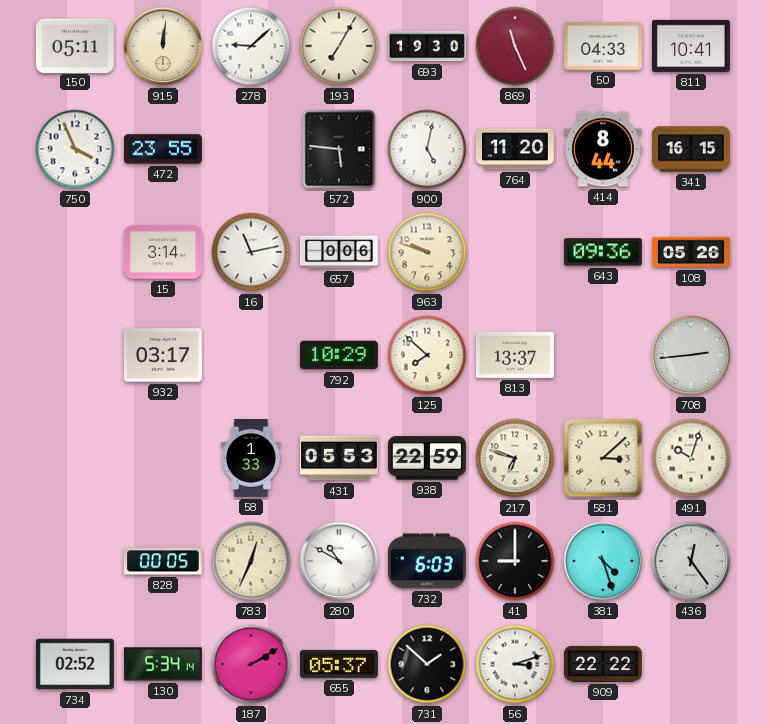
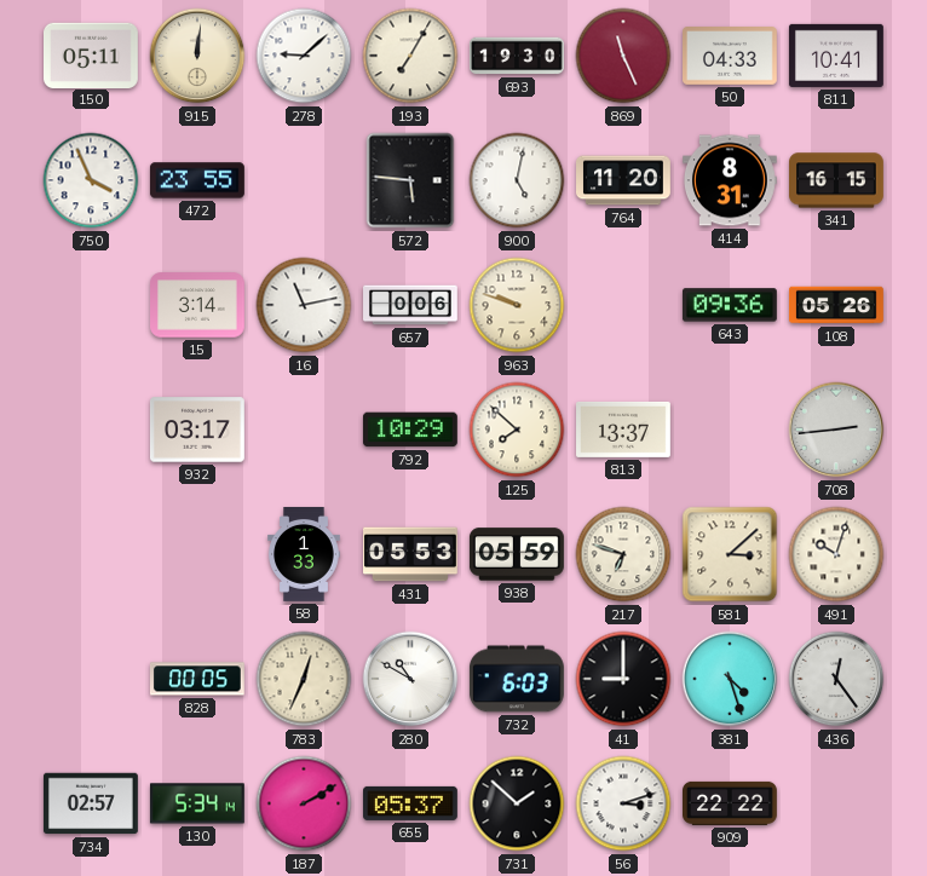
414: 8:44 -> 8:31
938: 22:59 -> 05:59
734: 02:52 -> 02:57
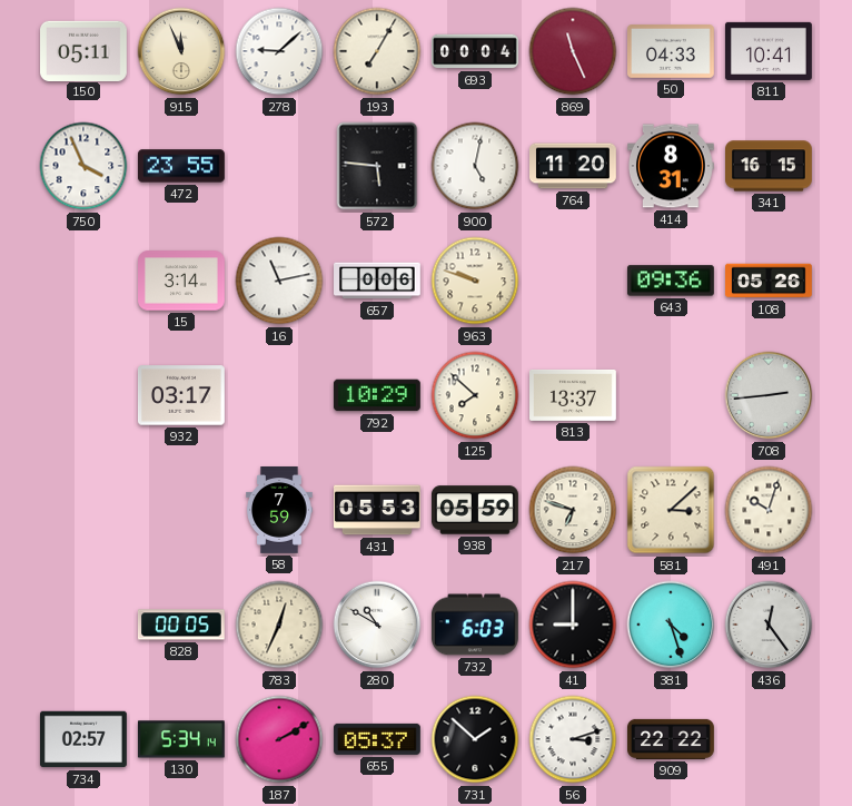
915: 12:01 -> 11:56
693: 19:30 -> 00:04
58: 1:33 -> 7:59
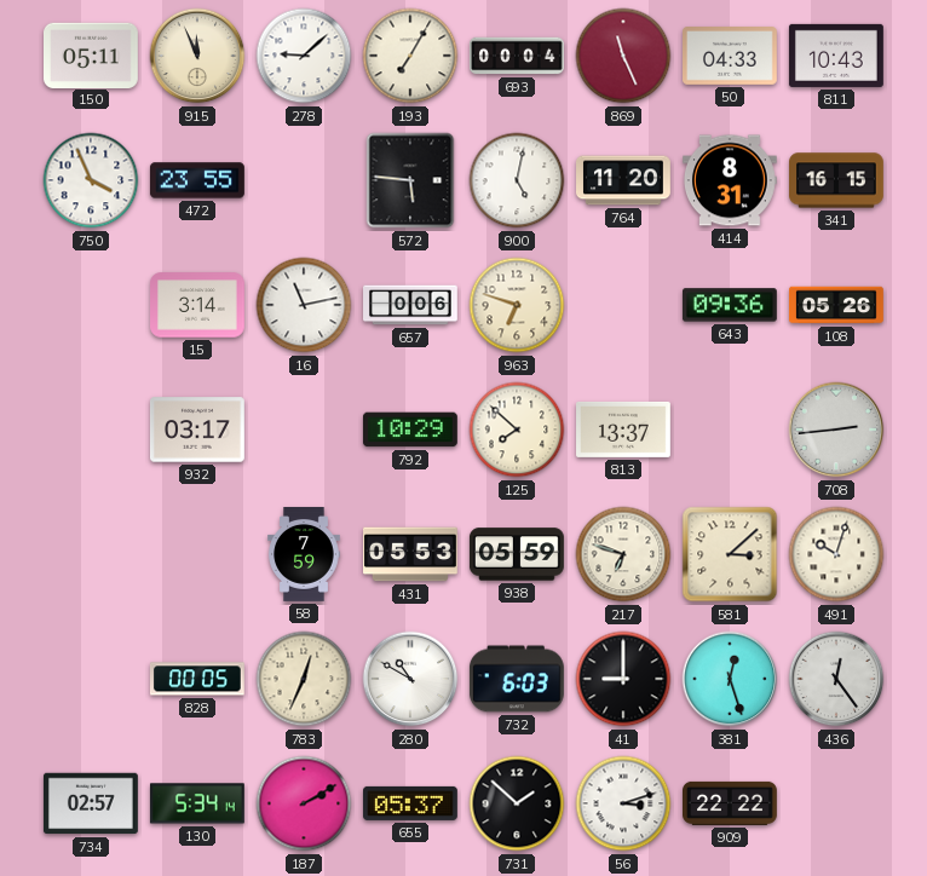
811: 10:41 -> 10:43
963: 9:48 -> 6:48
381: 4:27 -> 12:27
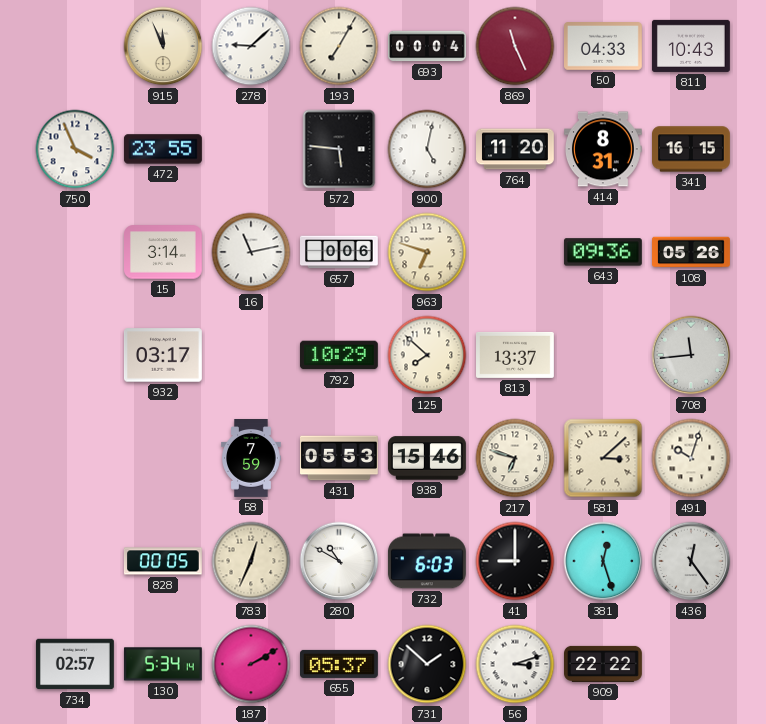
150: 05:11 -> none
708: 2:44 -> 11:44
938: 05:59 -> 15:46
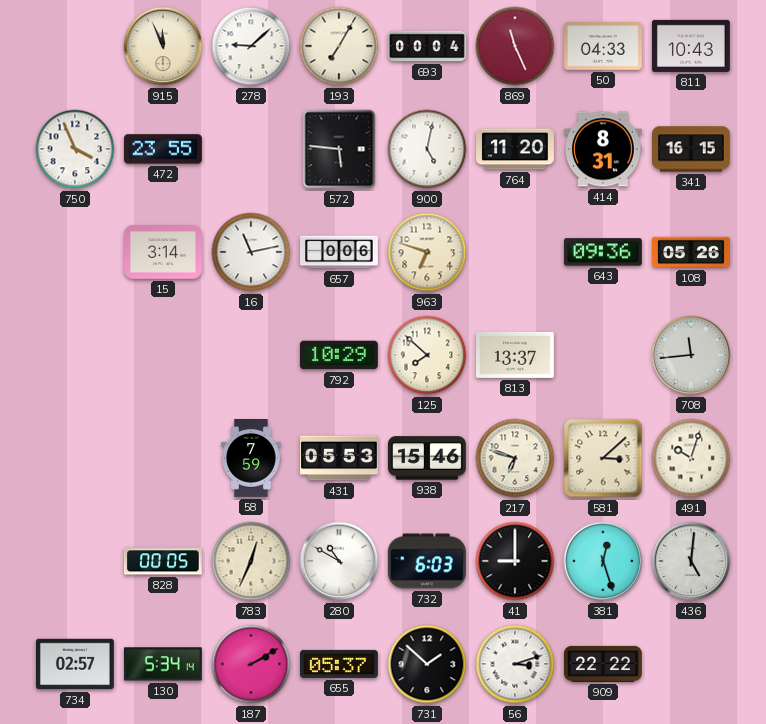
932: 03:17 -> none
436: 12:24 -> 5:01
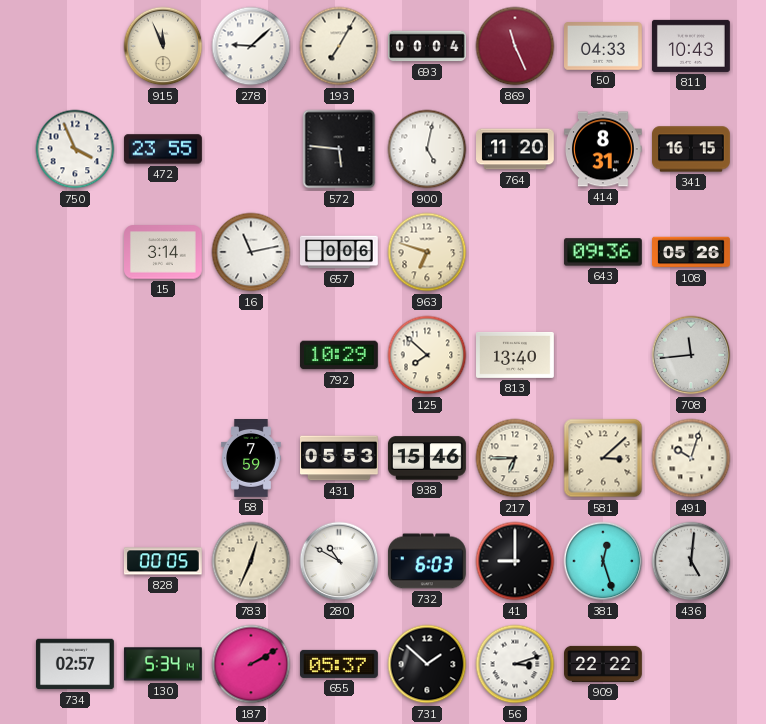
813: 13:37 -> 13:40
217: 6:48 -> 6:45
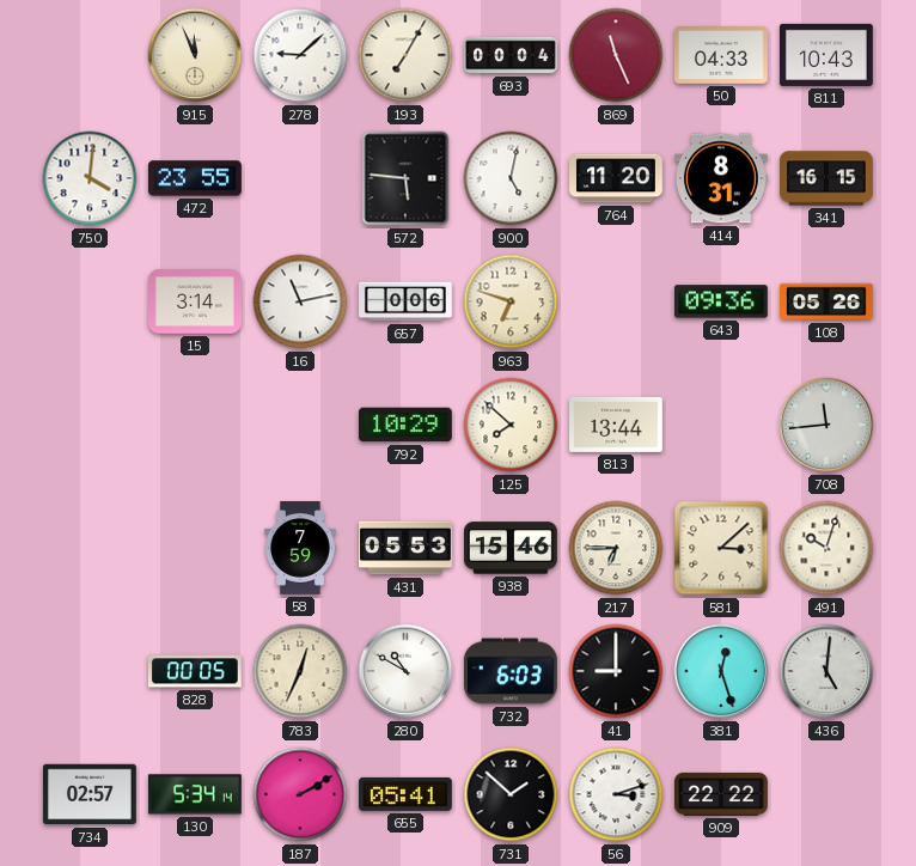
750: 3:56 -> 4:01
813: 13:40 -> 13:44
655: 05:37 -> 05:41
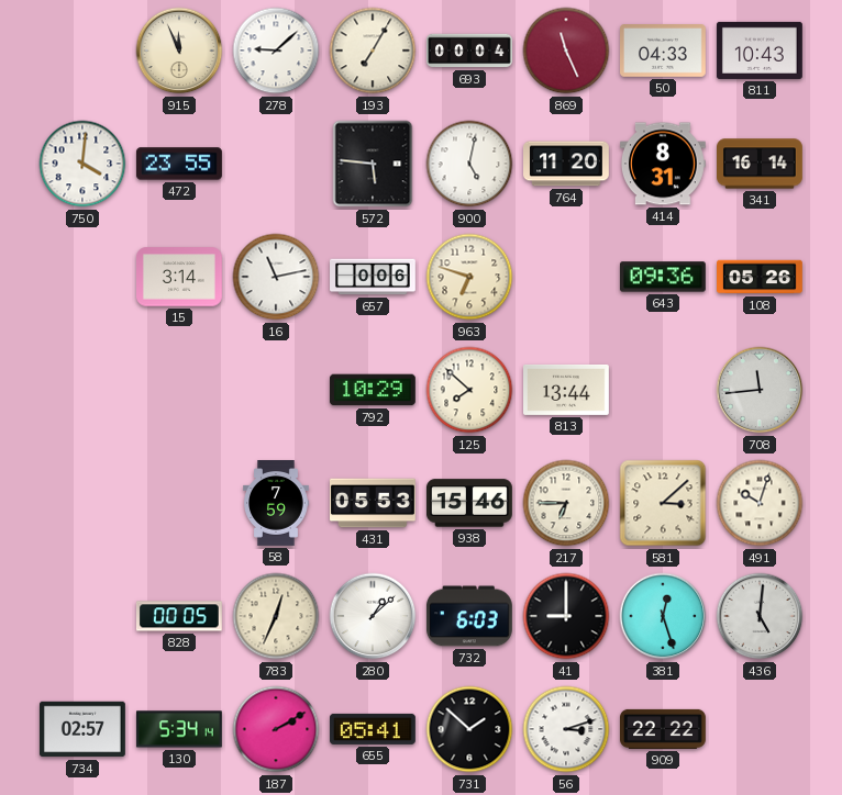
341: 16:15 -> 16:14
280: 10:50 -> 1:08
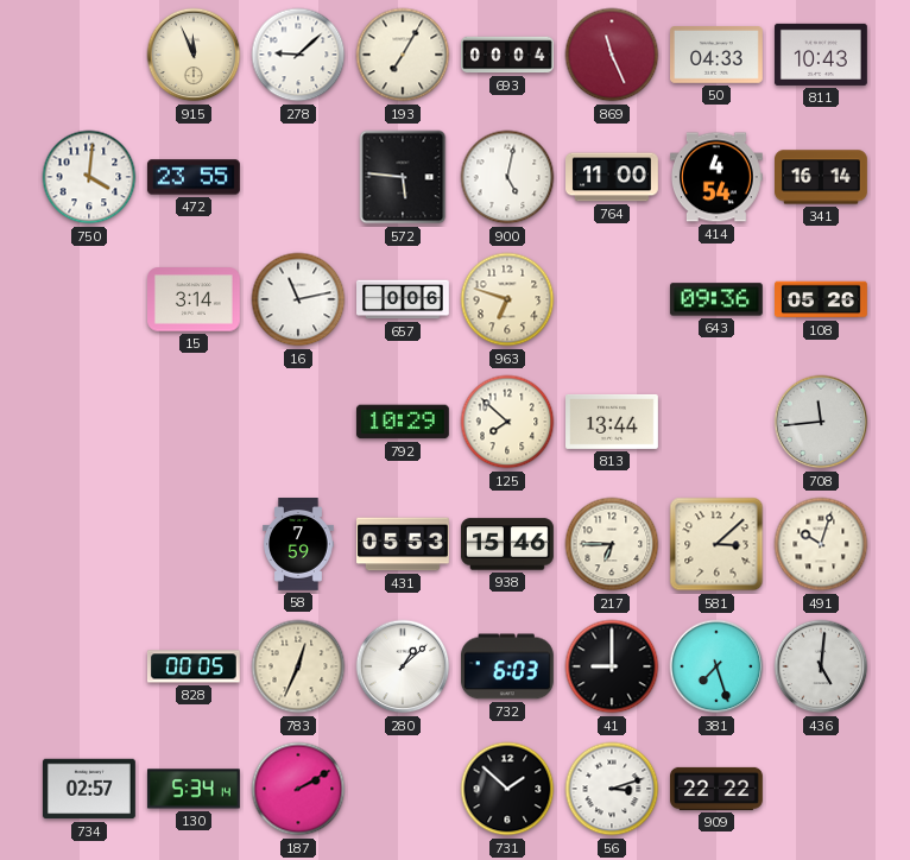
764: 11:20 -> 11:00
414: 8:31 -> 4:54
381: 12:27 -> 7:27
655: 05:41 -> none
